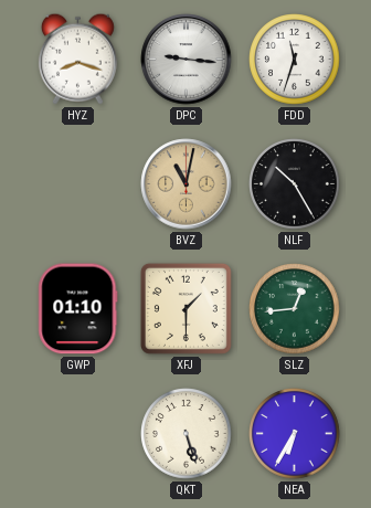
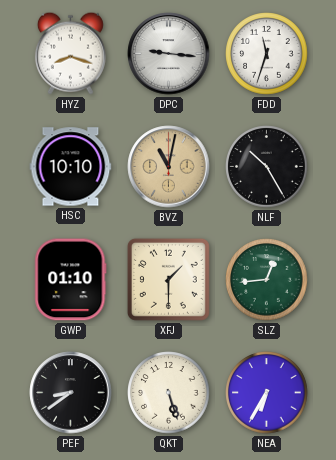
HSC: none -> 10:10
PEF: none -> 8:39
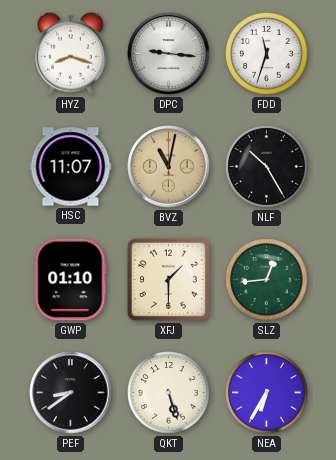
HSC: 10:10 -> 11:07
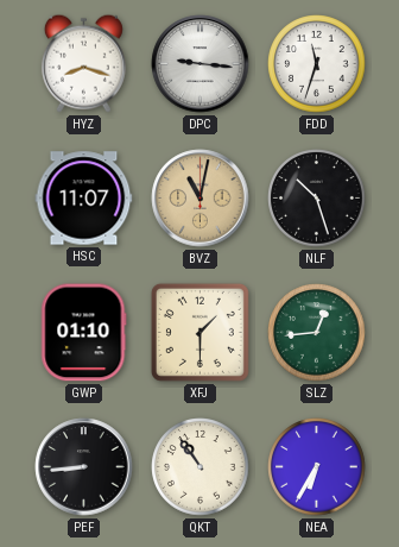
NLF: 10:25 -> 10:27
PEF: 8:39 -> 8:44
QKT: 5:27 -> 10:54
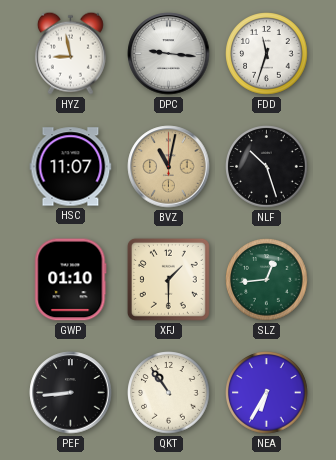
HYZ: 8:18 -> 8:58
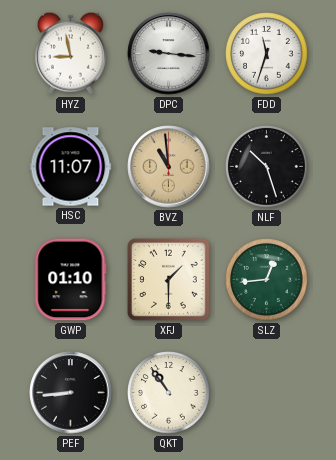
BVZ: 11:02 -> 10:59
NEA: 6:35 -> none
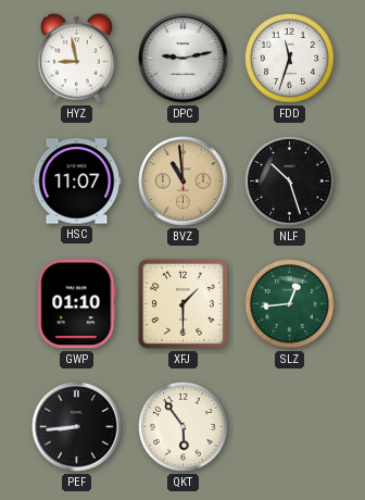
DPC: 9:16 -> 9:13
QKT: 10:54 -> 5:54
